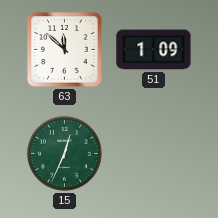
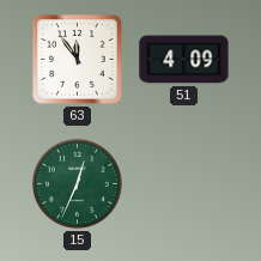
63: 11:52 -> 11:54
51: 1:09 -> 4:09
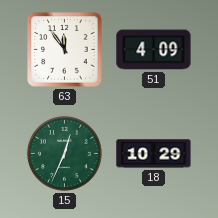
18: none -> 10:29
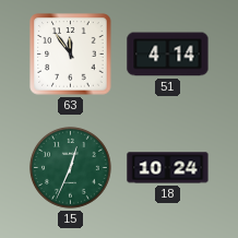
51: 4:09 -> 4:14
18: 10:29 -> 10:24
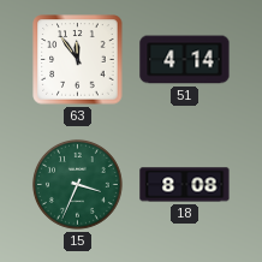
15: 12:34 -> 3:34
18: 10:24 -> 8:08
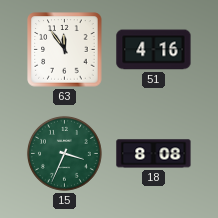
51: 4:14 -> 4:16
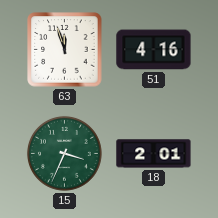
63: 11:54 -> 11:57
18: 8:08 -> 2:01
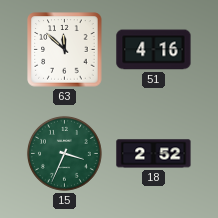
63: 11:57 -> 11:52
18: 2:01 -> 2:52
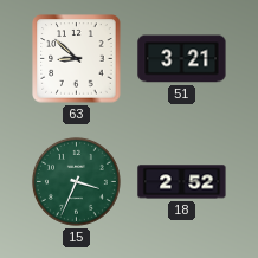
63: 11:52 -> 8:52
51: 4:16 -> 3:21
